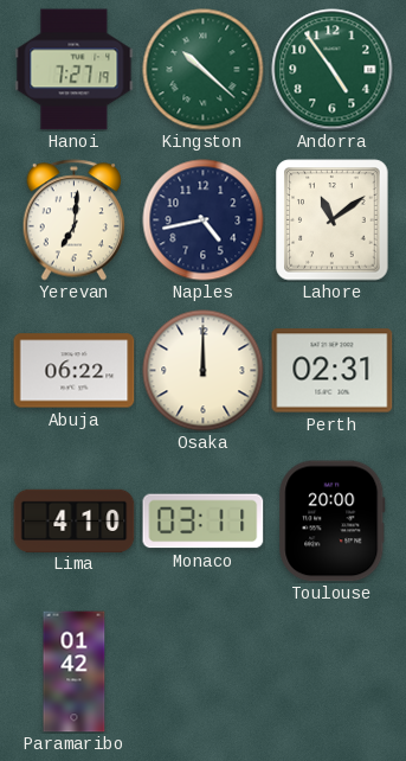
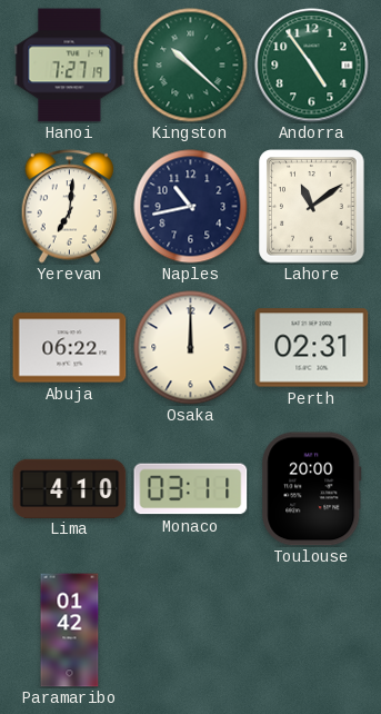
Naples: 4:43 -> 10:43
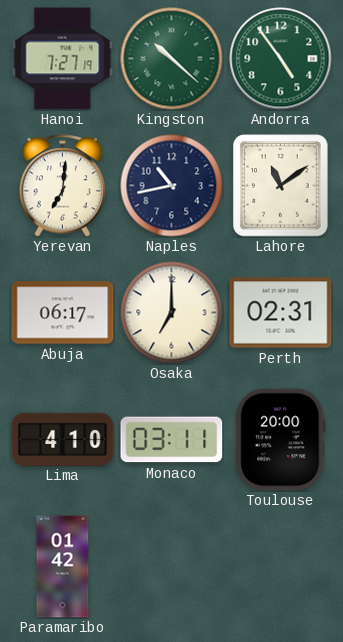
Abuja: 06:22 -> 06:17
Osaka: 12:00 -> 7:00
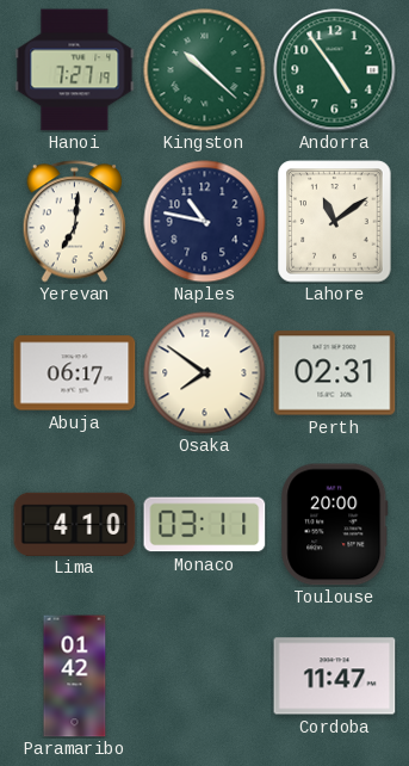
Naples: 10:43 -> 10:47
Osaka: 7:00 -> 7:51
Cordoba: none -> 11:47
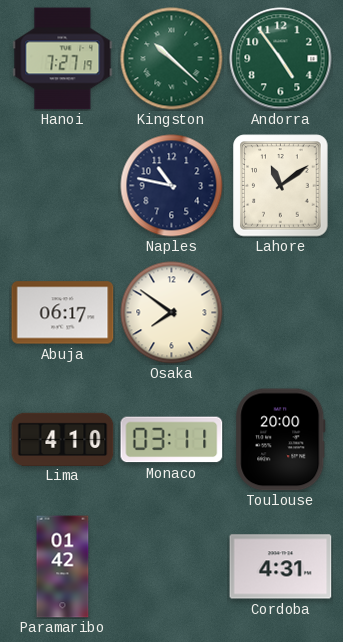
Yerevan: 7:01 -> none
Perth: 02:31 -> none
Cordoba: 11:47 -> 4:31
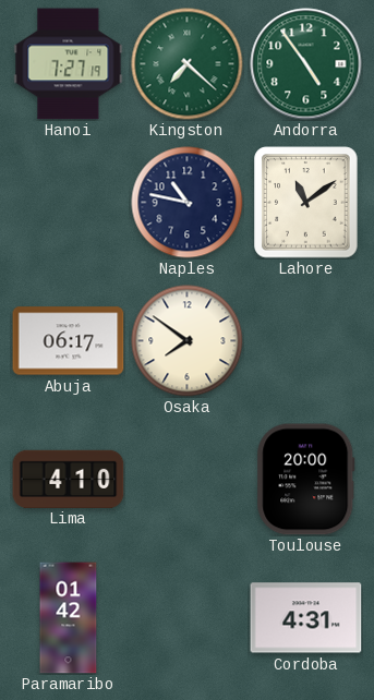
Kingston: 10:22 -> 7:22
Monaco: 03:11 -> none
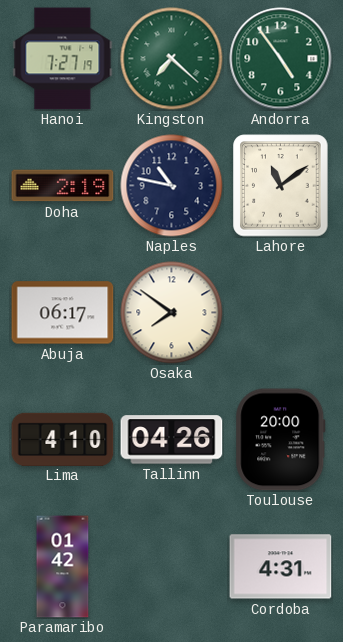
Doha: none -> 2:19
Tallinn: none -> 04:26
